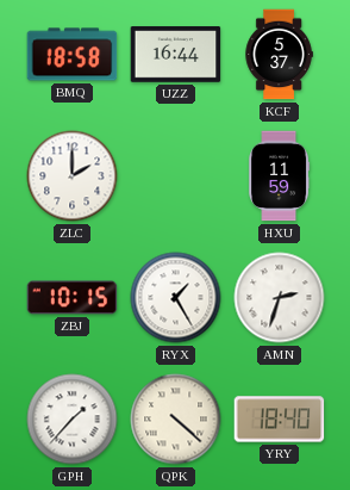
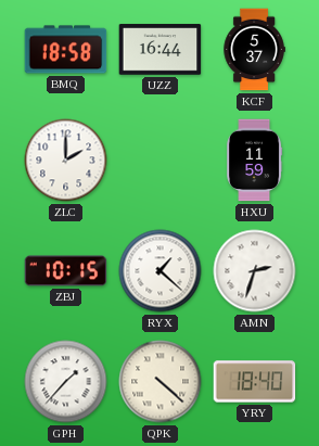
RYX: 1:25 -> 1:22
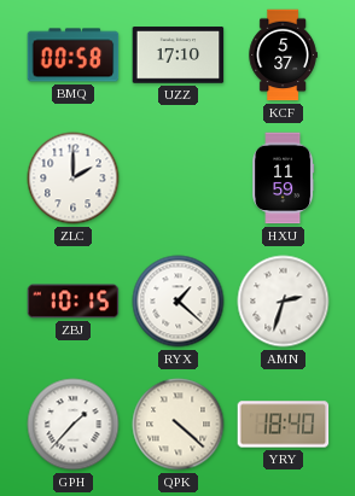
BMQ: 18:58 -> 00:58
UZZ: 16:44 -> 17:10
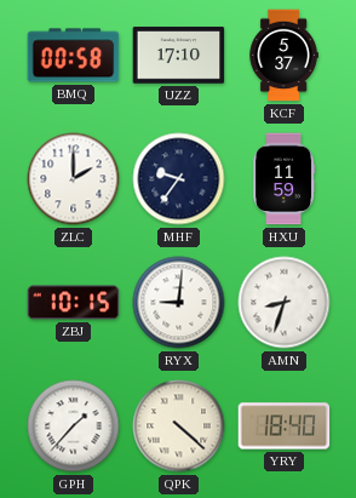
MHF: none -> 9:36
RYX: 1:22 -> 9:01
AMN: 2:33 -> 8:33
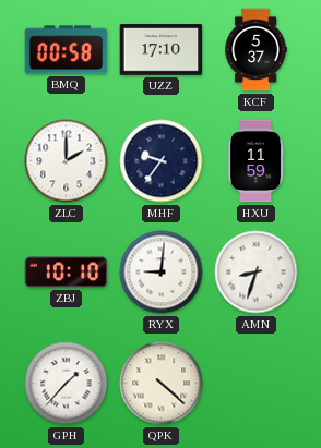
ZBJ: 10:15 -> 10:10
YRY: 18:40 -> none
